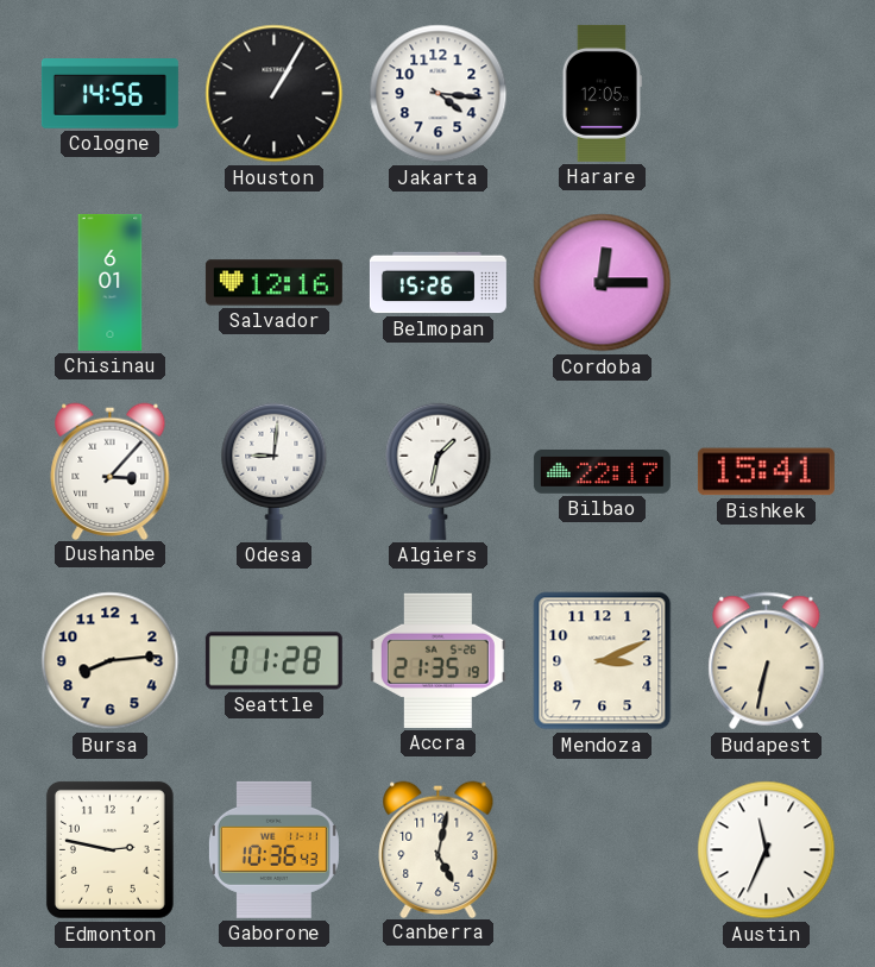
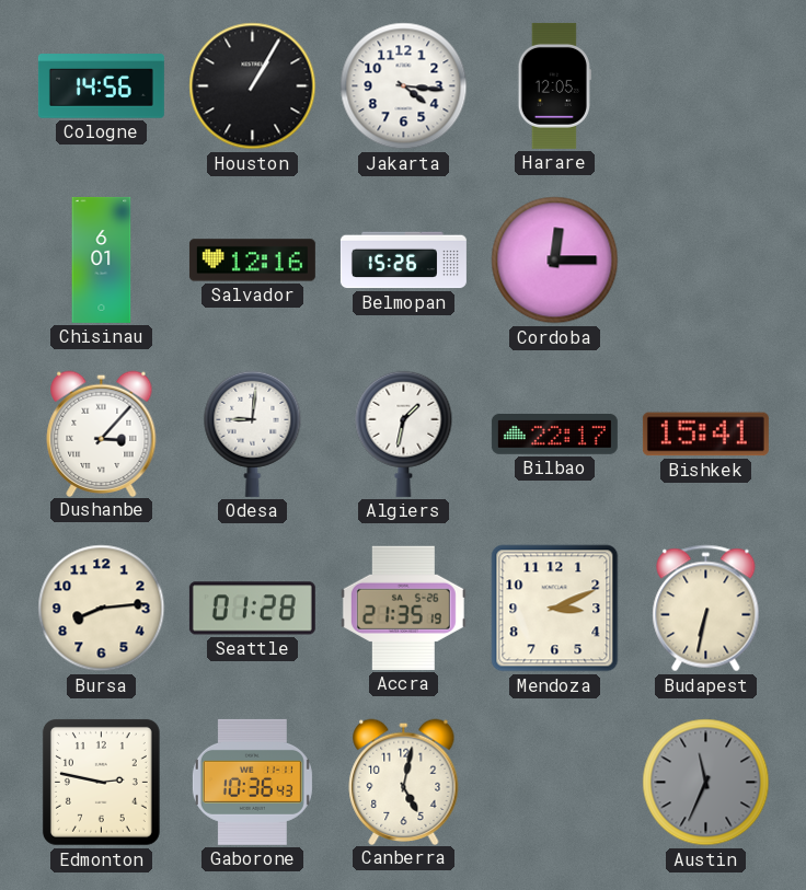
Austin dial: white -> grey
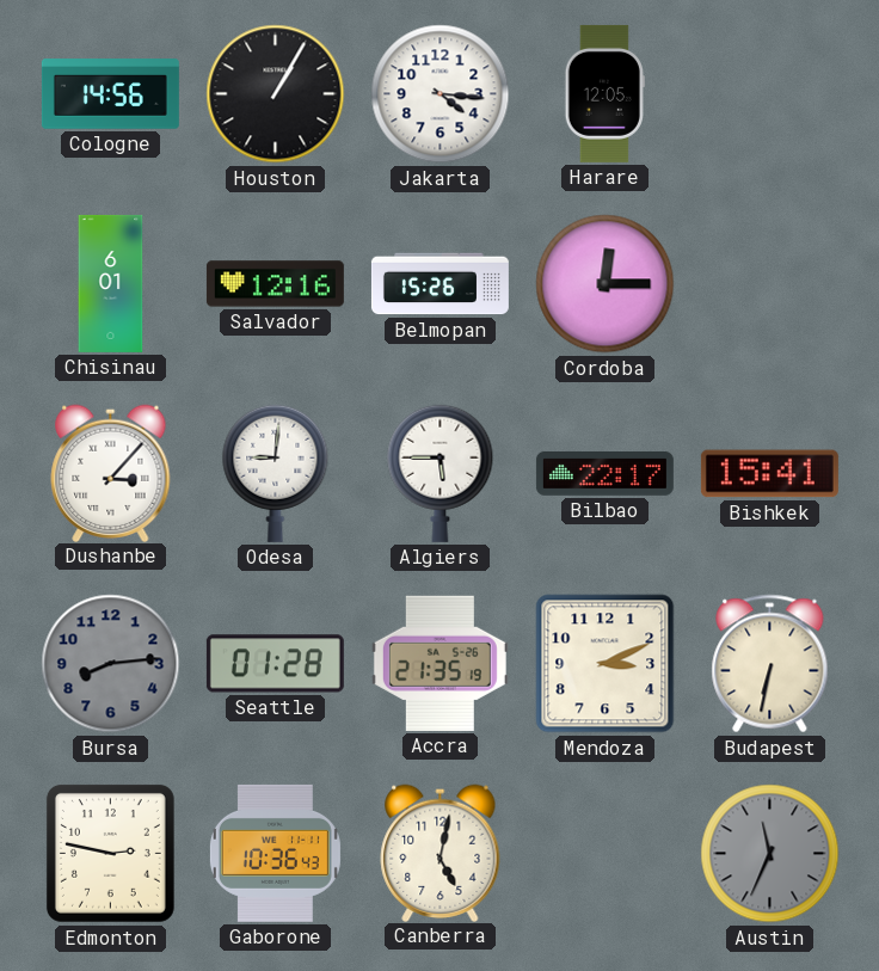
Algiers: 1:32 -> 5:45
Bursa dial: cream -> grey
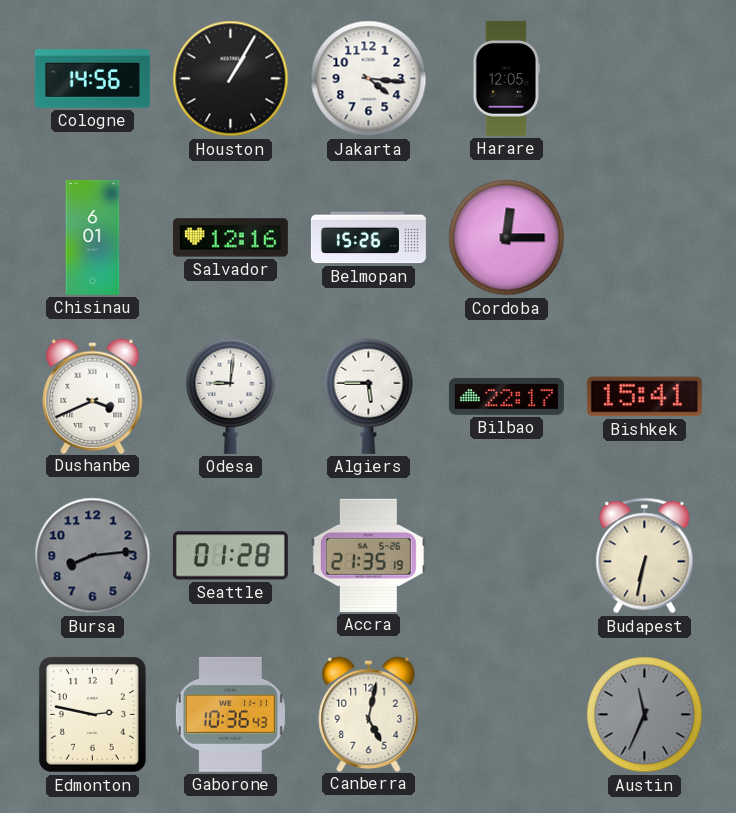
Dushanbe: 3:07 -> 3:41
Mendoza: 3:11 -> none
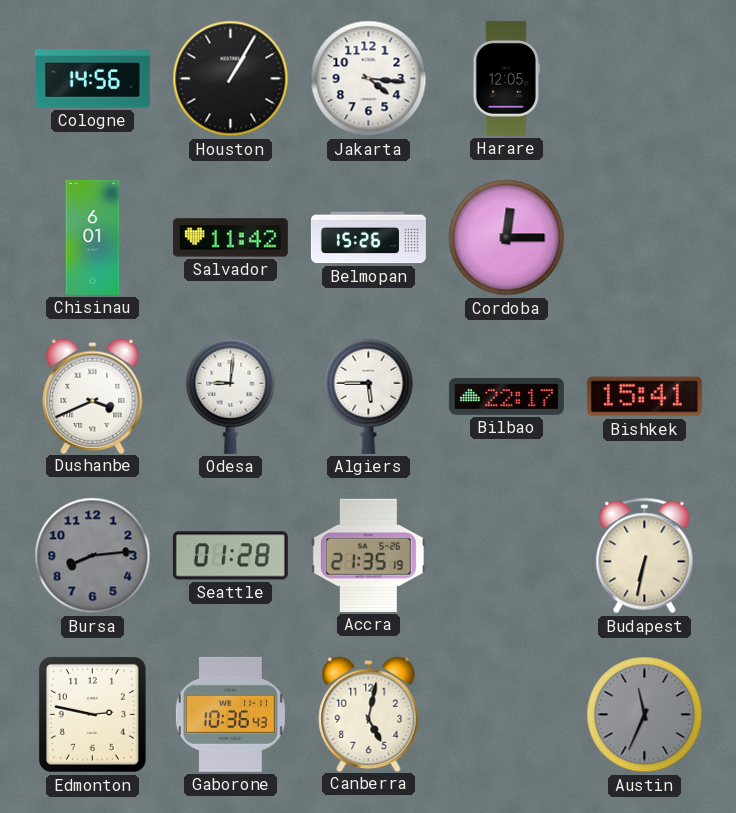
Salvador: 12:16 -> 11:42
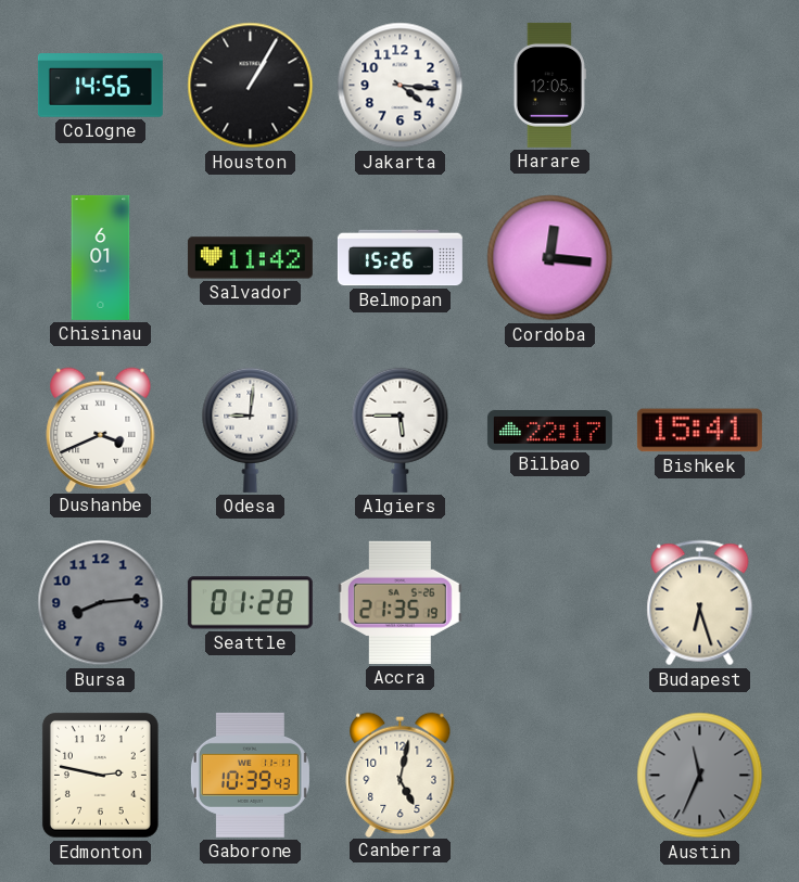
Cordoba: 12:15 -> 12:16
Budapest: 6:32 -> 6:27
Gaborone: 10:36 -> 10:39
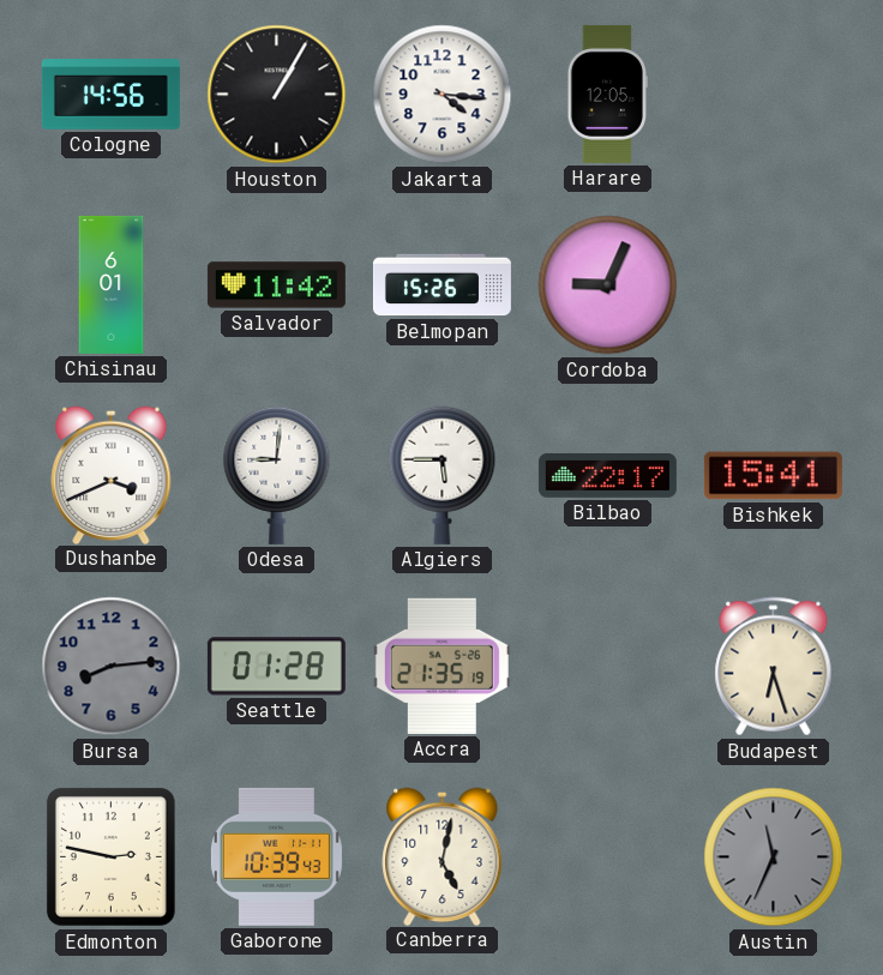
Cordoba: 12:16 -> 9:04
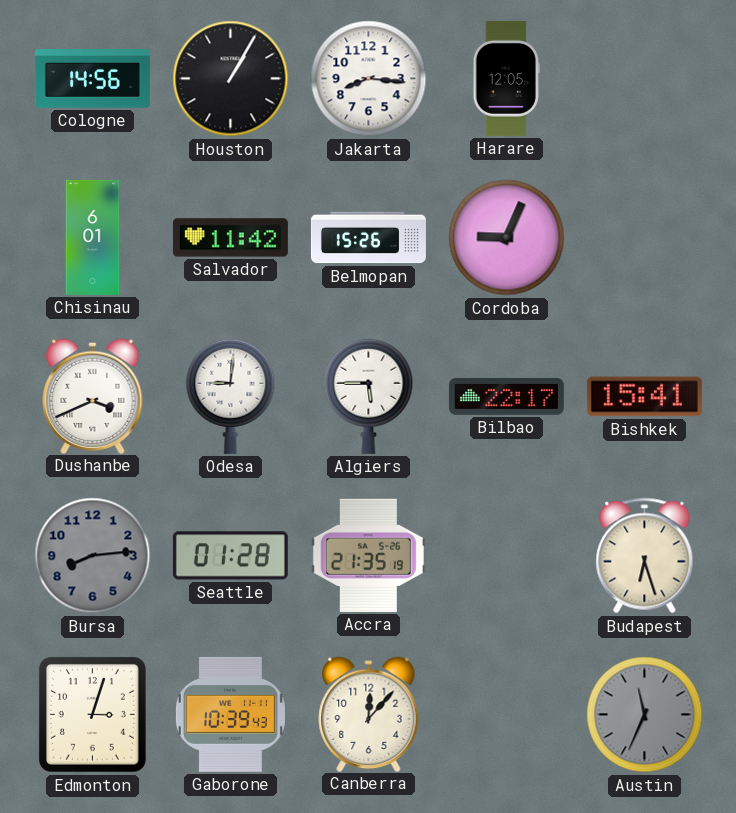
Jakarta: 4:16 -> 8:16
Edmonton: 2:47 -> 3:03
Canberra: 5:02 -> 12:07
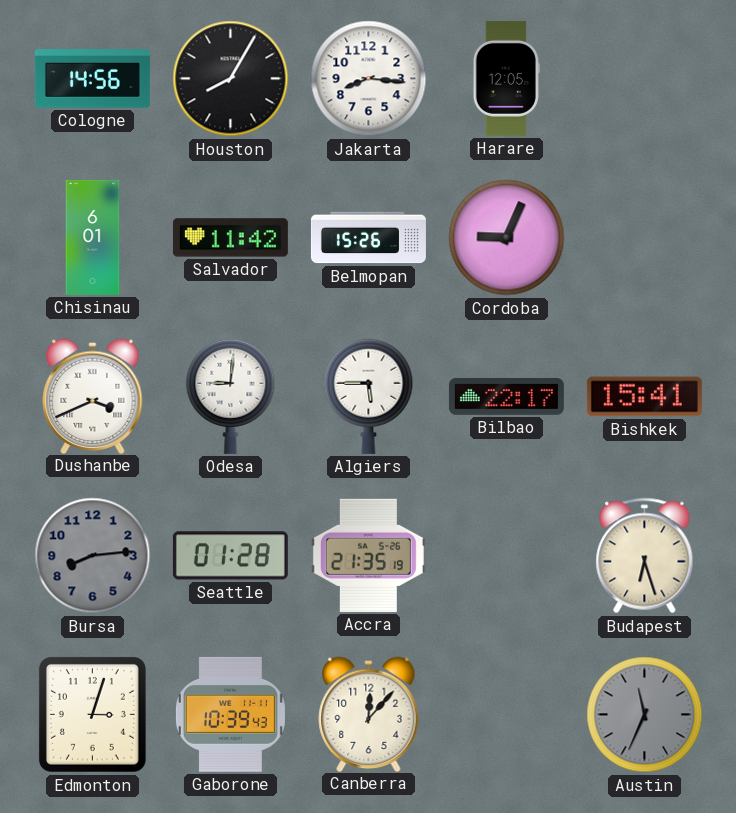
Houston: 1:05 -> 8:05
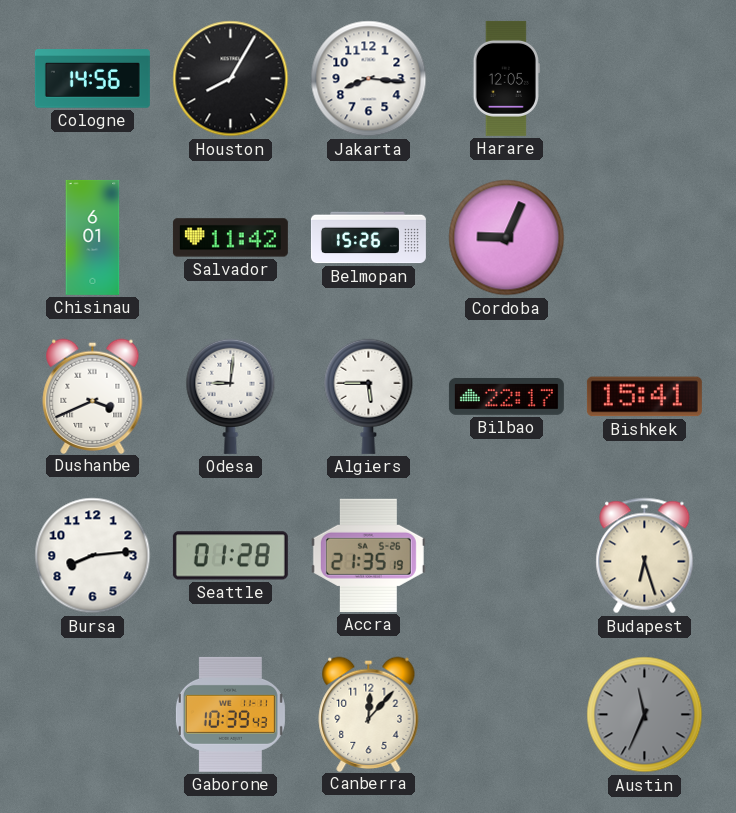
Bursa dial: grey -> white
Edmonton: 3:03 -> none
